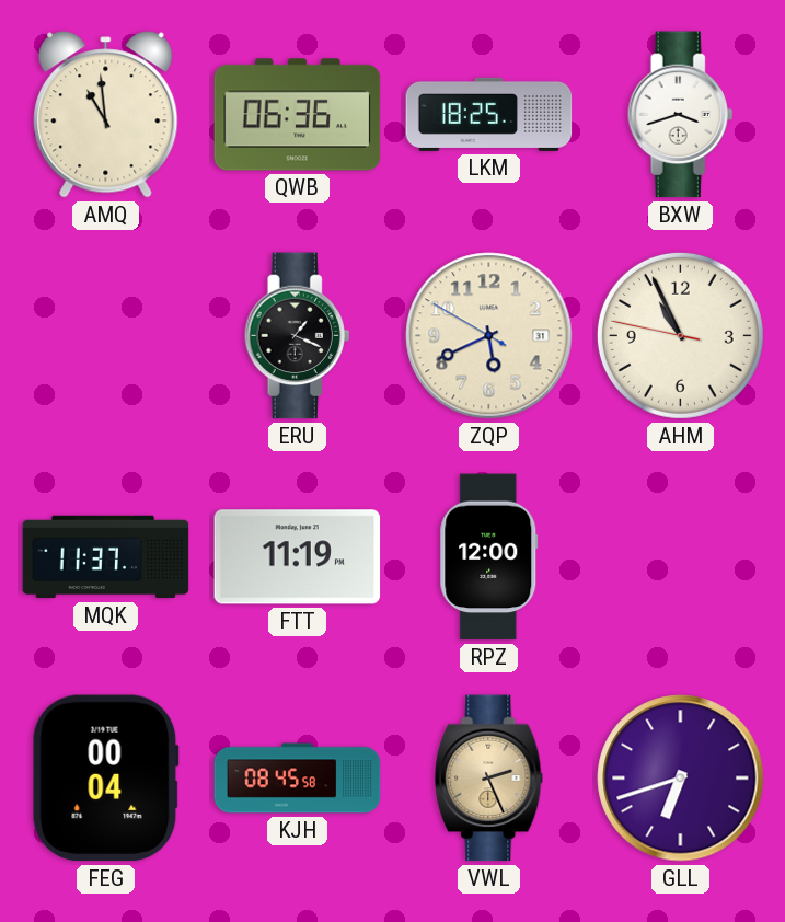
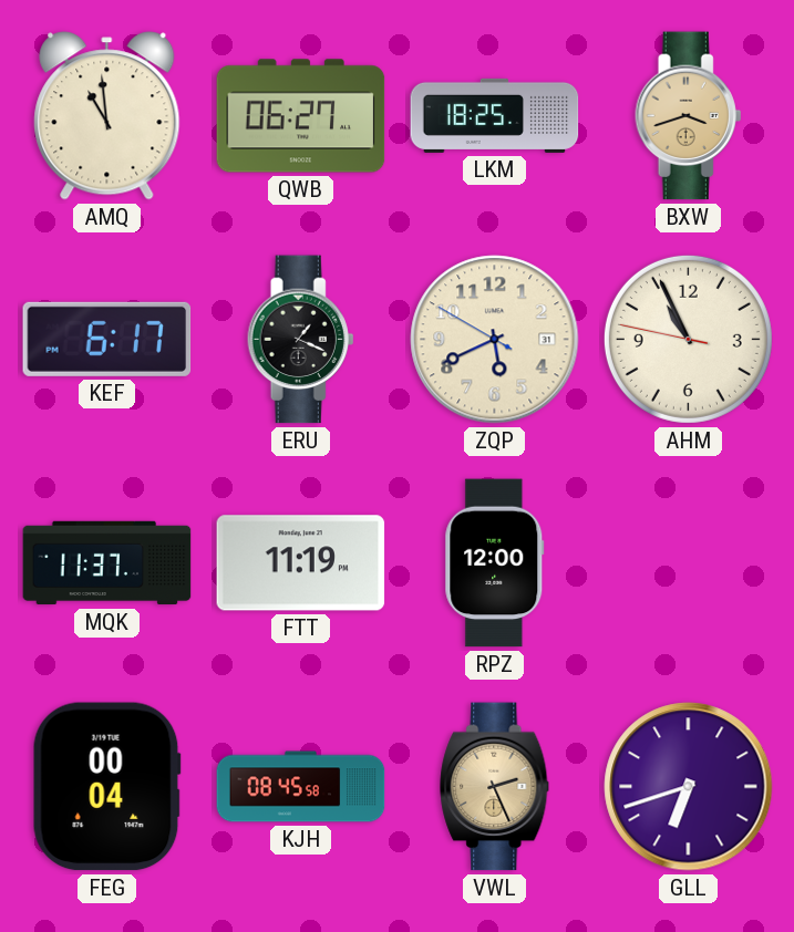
QWB: 06:36 -> 06:27
BXW dial: white -> champagne
KEF: none -> 6:17
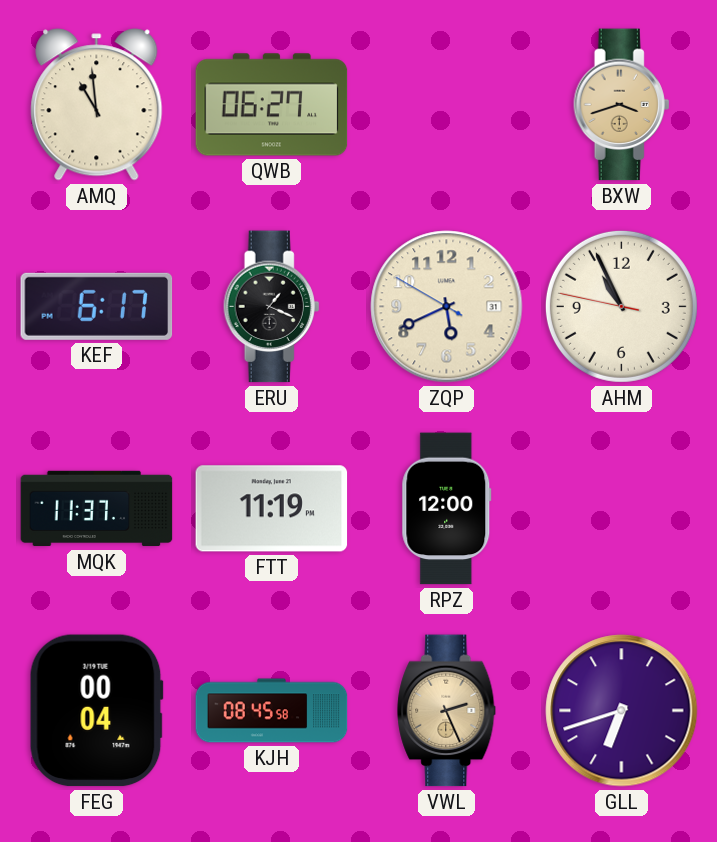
LKM: 18:25 -> none
